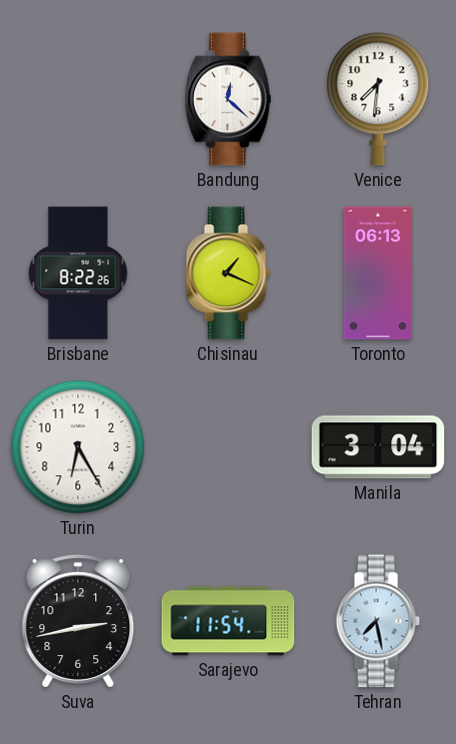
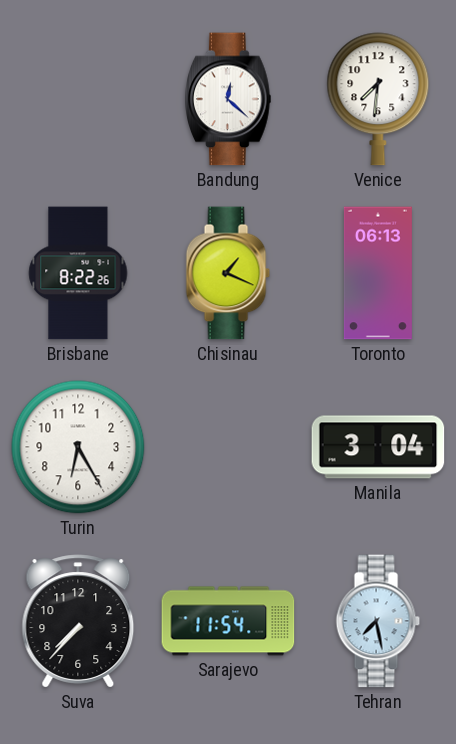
Suva: 2:43 -> 7:37
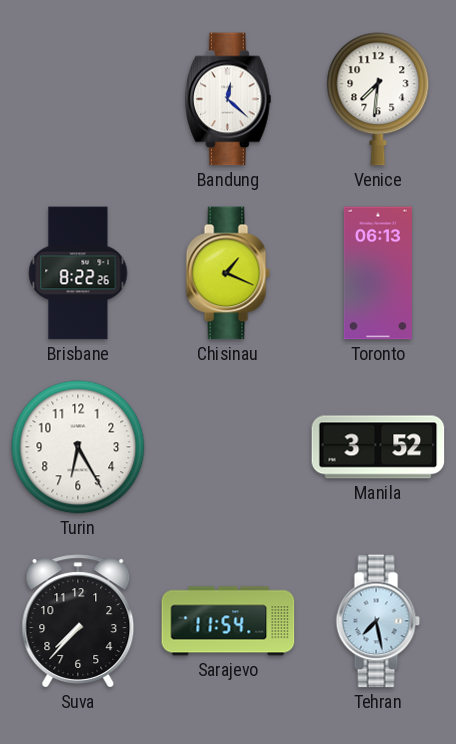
Manila: 3:04 -> 3:52
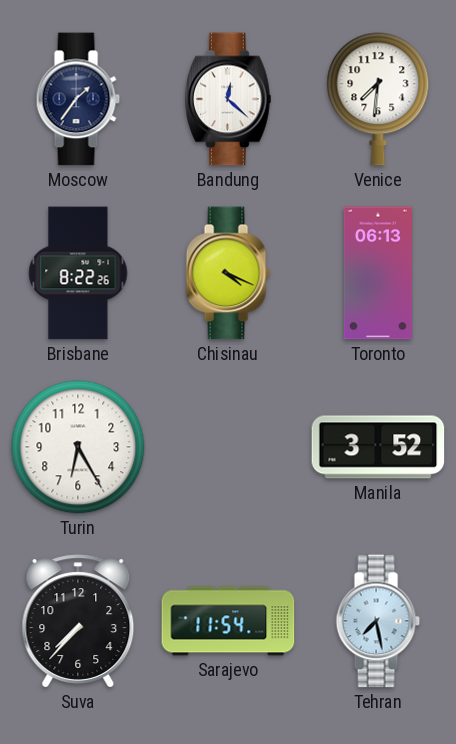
Moscow: none -> 1:36
Chisinau: 1:19 -> 4:19
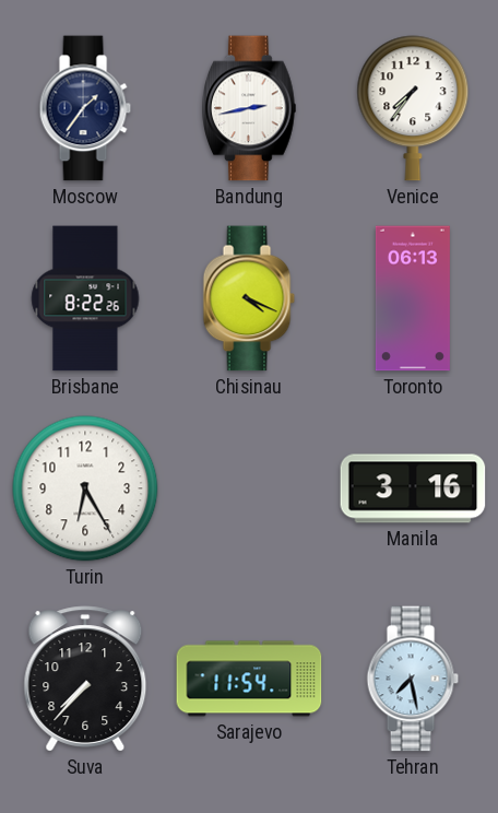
Bandung: 12:22 -> 2:43
Venice: 7:31 -> 7:36
Manila: 3:52 -> 3:16
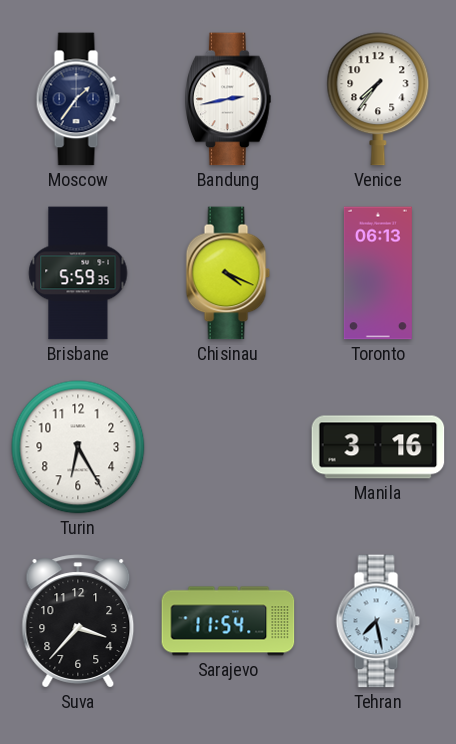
Brisbane: 8:22 -> 5:59
Suva: 7:37 -> 3:37
